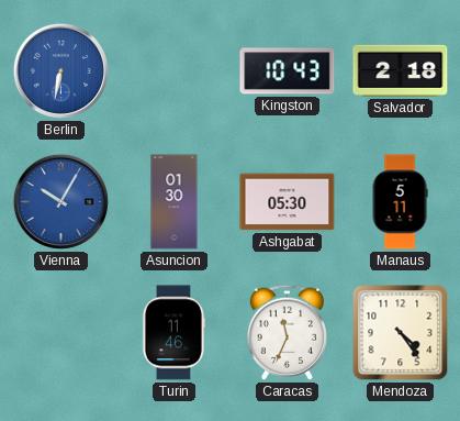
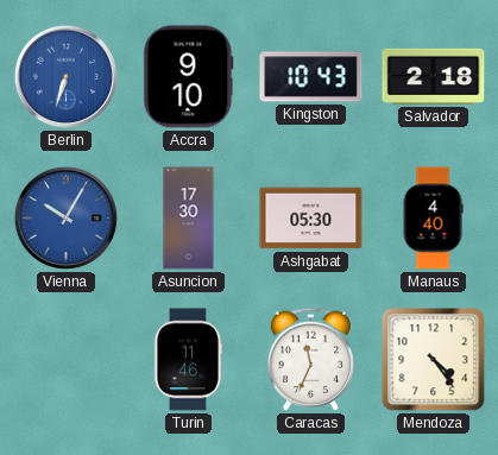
Berlin: 6:32 -> 6:33
Accra: none -> 9:10
Asuncion: 01:30 -> 17:30
Manaus: 5:11 -> 4:40
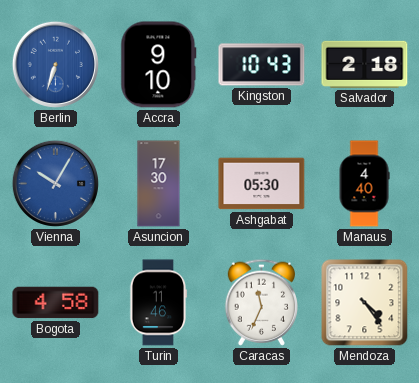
Bogota: none -> 4:58
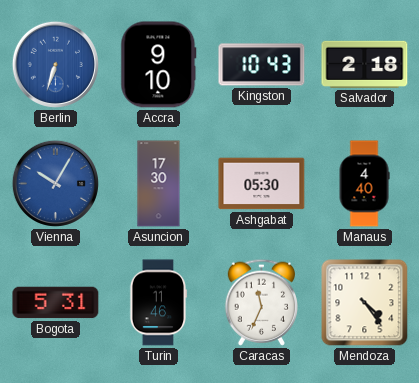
Bogota: 4:58 -> 5:31
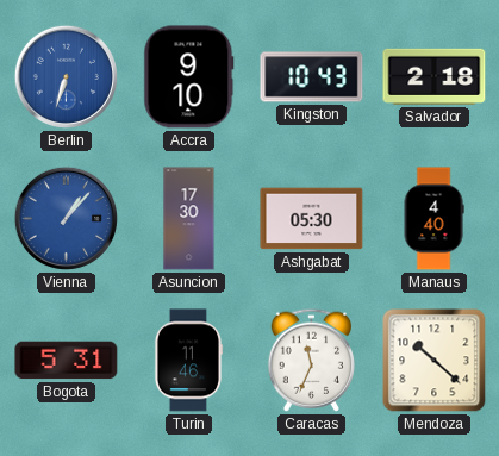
Vienna: 10:05 -> 1:07
Mendoza: 4:24 -> 10:22
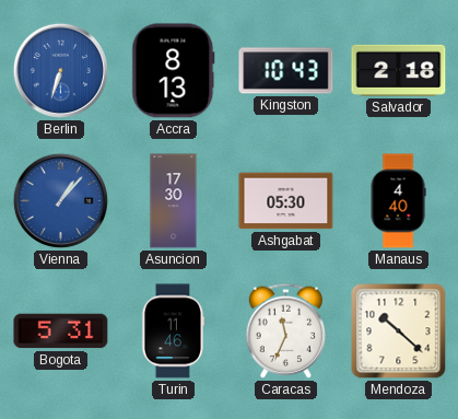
Accra: 9:10 -> 8:13
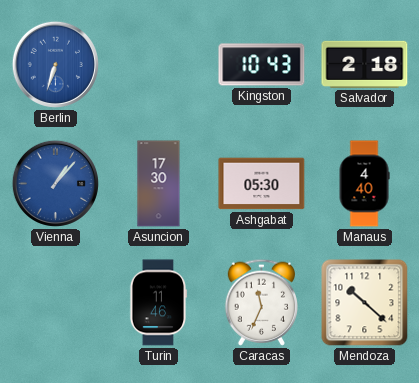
Accra: 8:13 -> none
Bogota: 5:31 -> none
